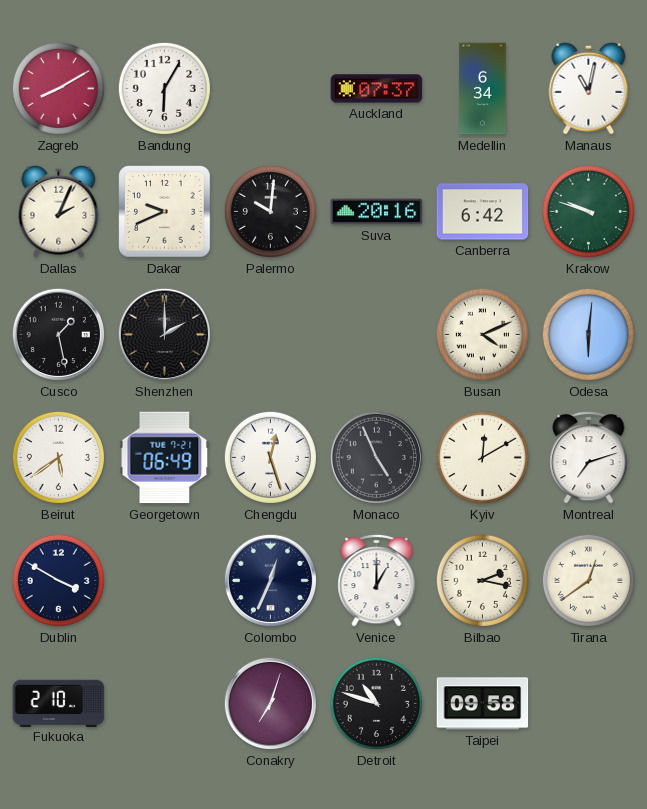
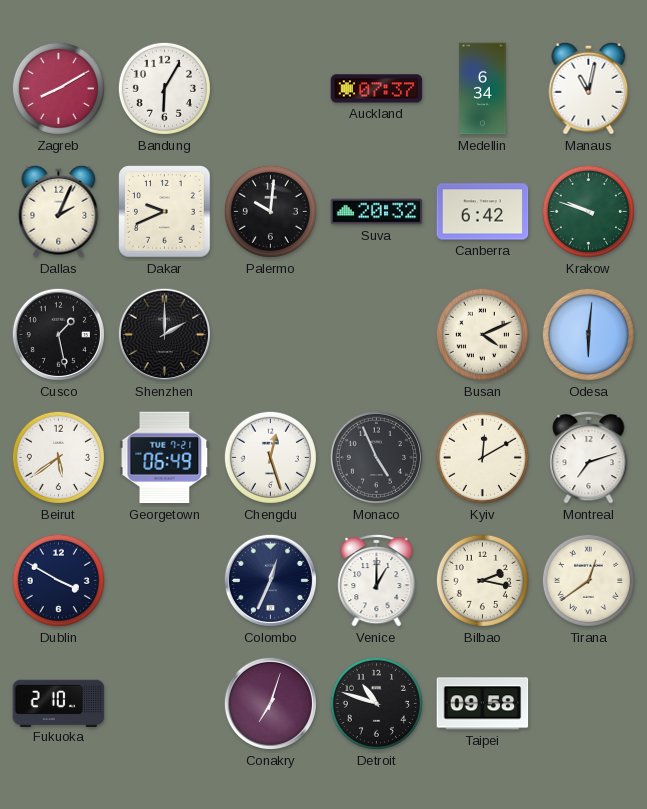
Suva: 20:16 -> 20:32
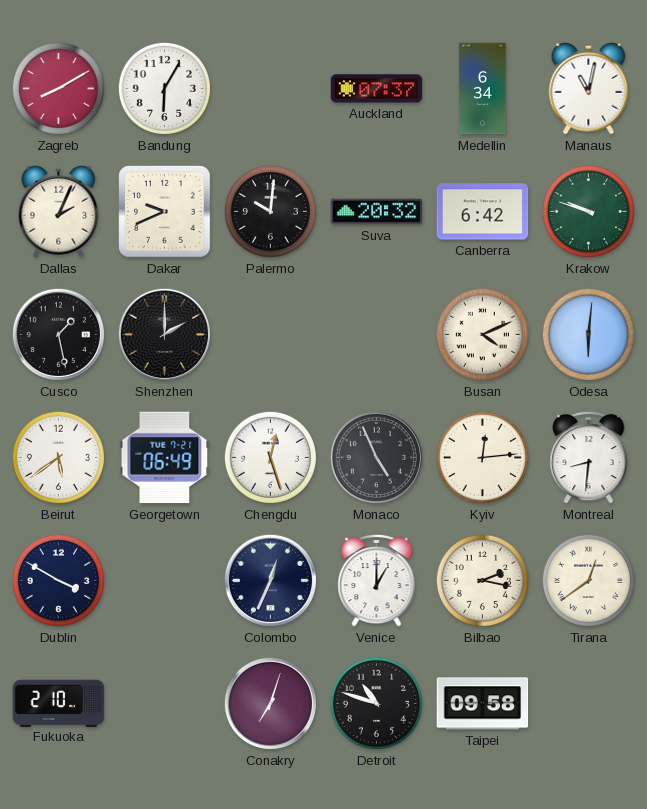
Kyiv: 12:10 -> 12:14
Montreal: 7:12 -> 8:31
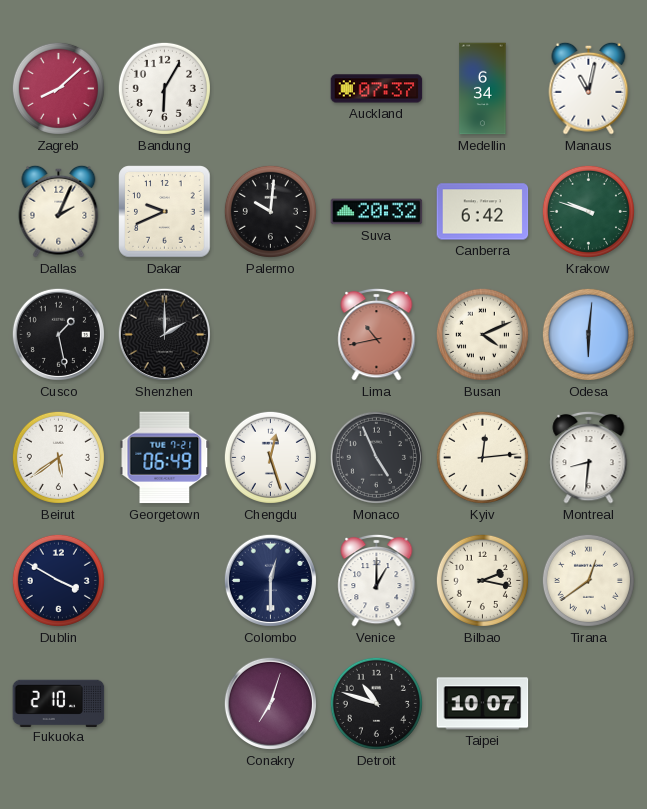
Zagreb: 8:10 -> 8:08
Lima: none -> 10:43
Colombo: 12:34 -> 12:30
Taipei: 09:58 -> 10:07
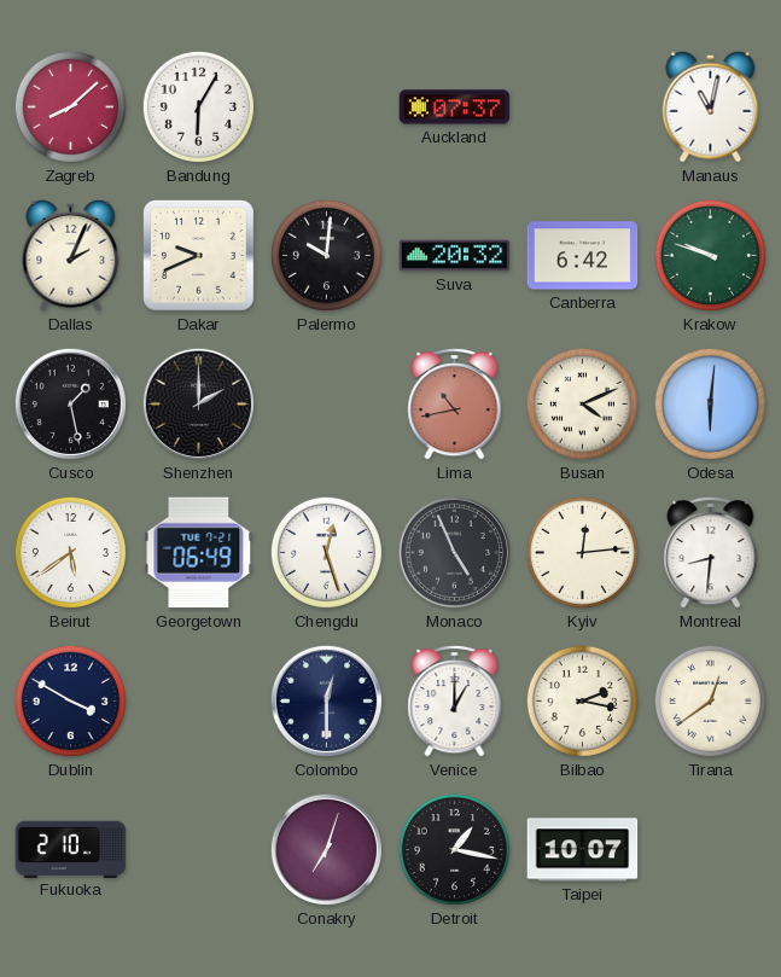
Medellin: 6:34 -> none
Detroit: 10:48 -> 1:17
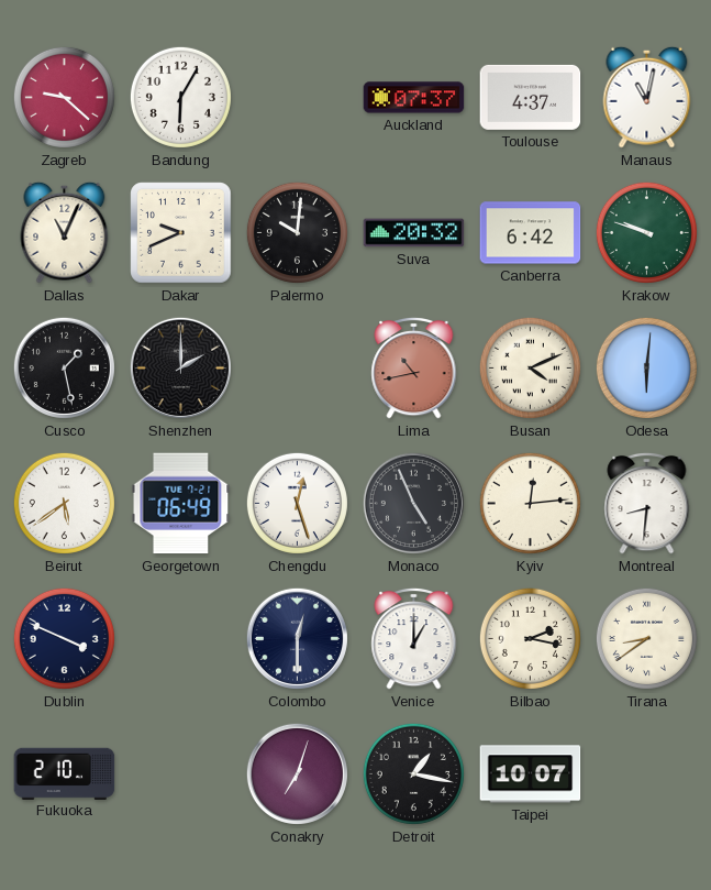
Zagreb: 8:08 -> 9:22
Toulouse: none -> 4:37
Dallas: 2:04 -> 11:04
Dublin: 3:50 -> 3:49
Tirana: 12:39 -> 8:39
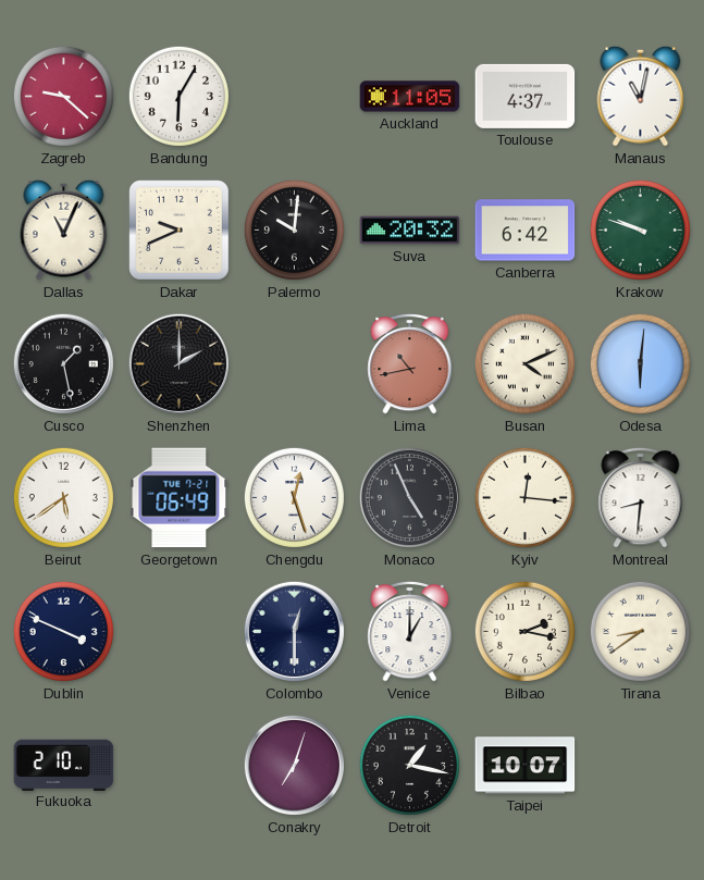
Auckland: 07:37 -> 11:05
Kyiv: 12:14 -> 12:16
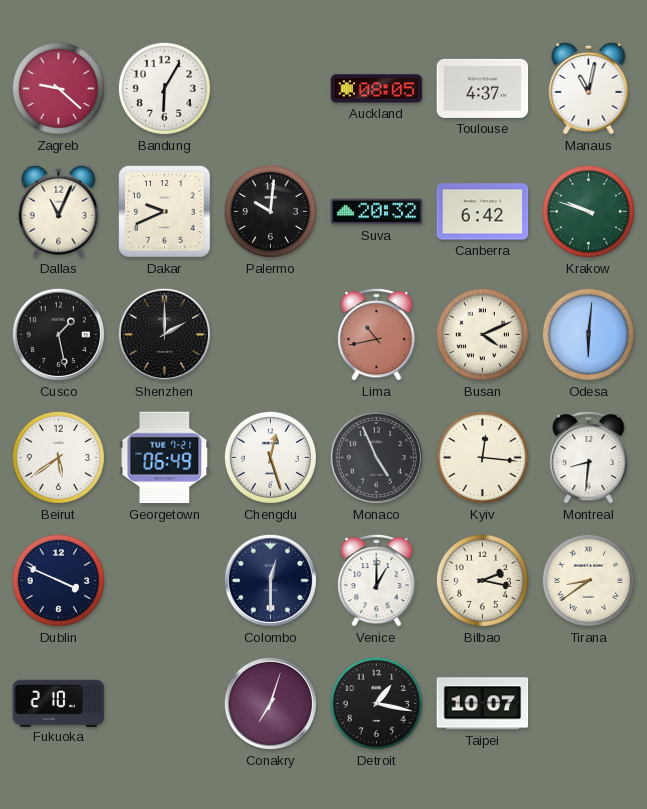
Auckland: 11:05 -> 08:05
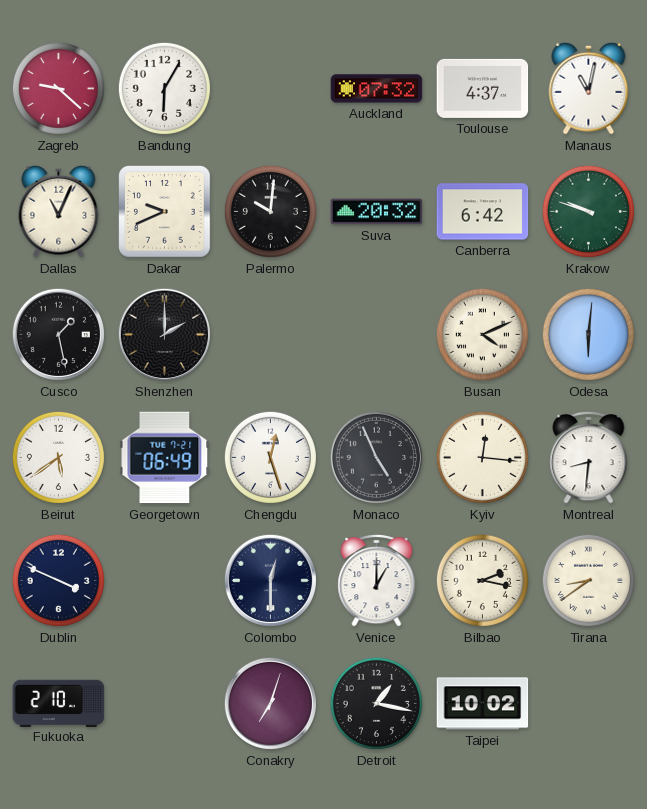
Auckland: 08:05 -> 07:32
Lima: 10:43 -> none
Taipei: 10:07 -> 10:02
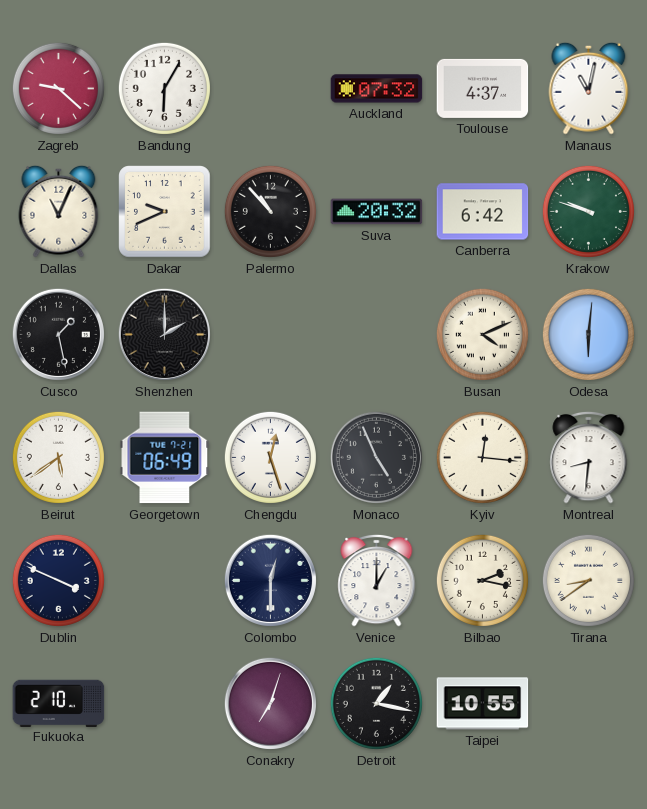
Palermo: 10:01 -> 10:53
Taipei: 10:02 -> 10:55
